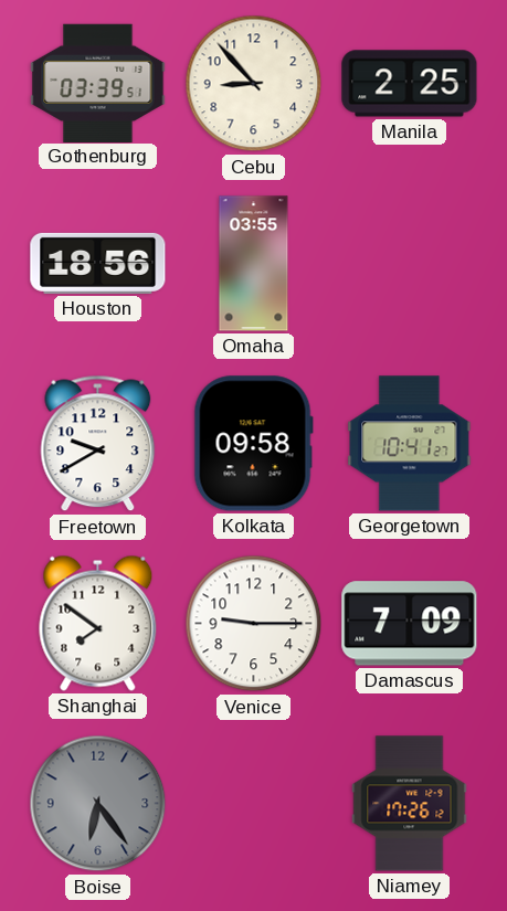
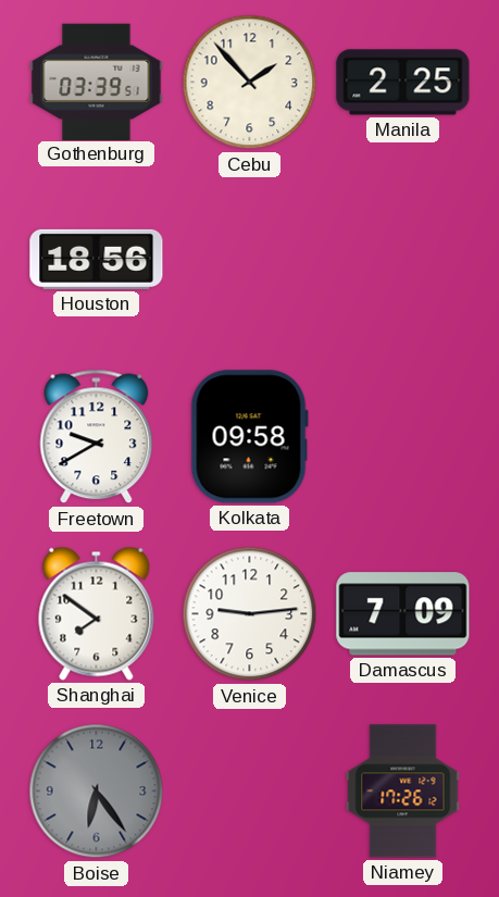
Cebu: 8:53 -> 1:53
Omaha: 03:55 -> none
Georgetown: 10:41 -> none
Venice: 9:15 -> 9:14
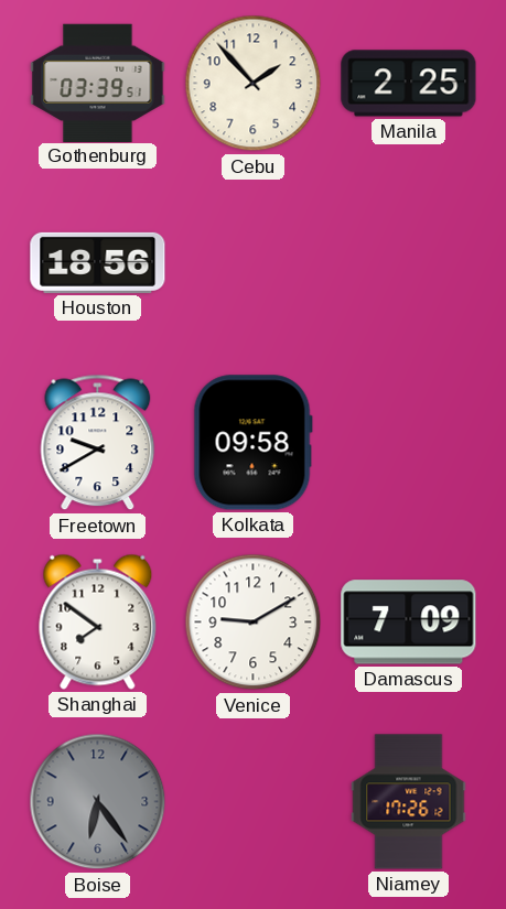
Venice: 9:14 -> 9:10
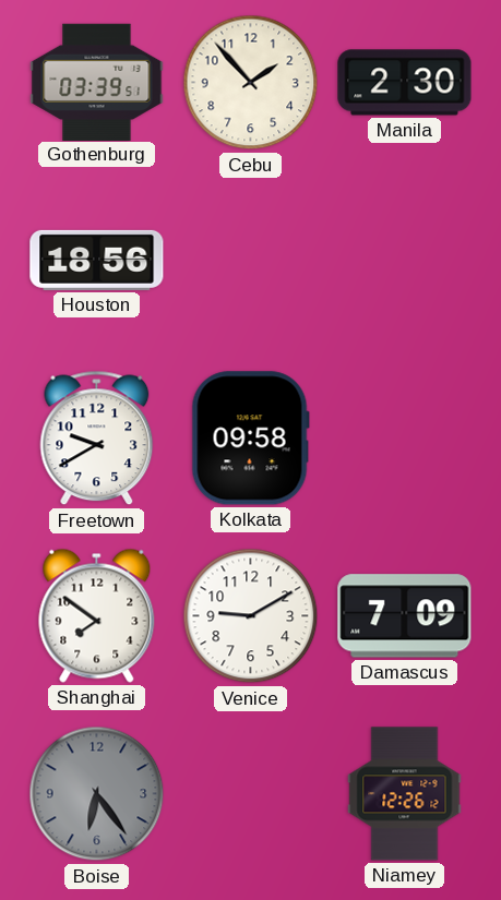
Manila: 2:25 -> 2:30
Niamey: 17:26 -> 12:26
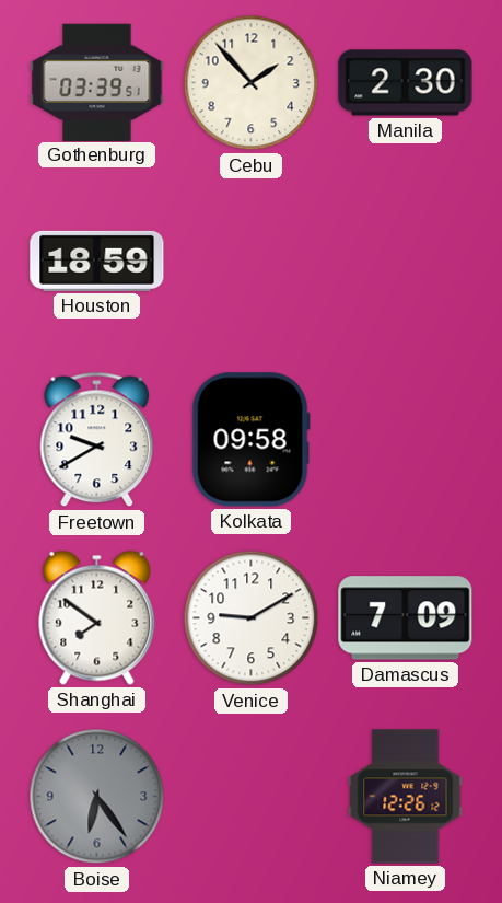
Houston: 18:56 -> 18:59
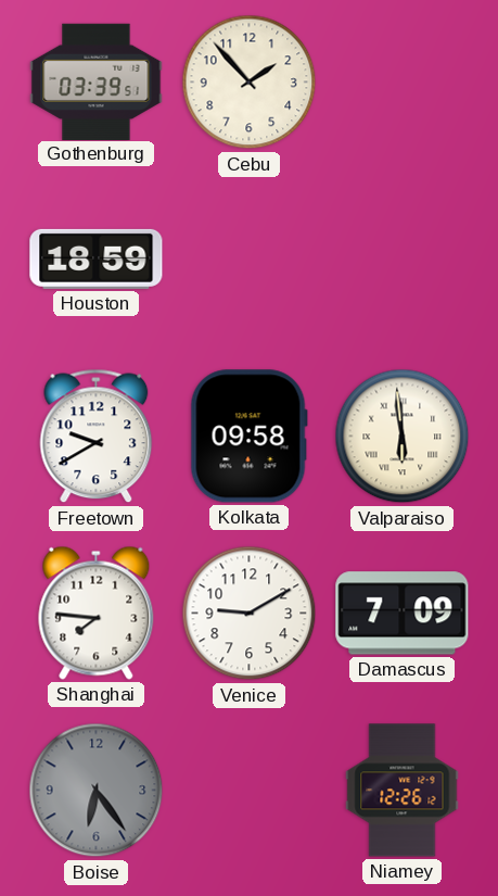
Manila: 2:30 -> none
Valparaiso: none -> 5:59
Shanghai: 7:51 -> 7:46
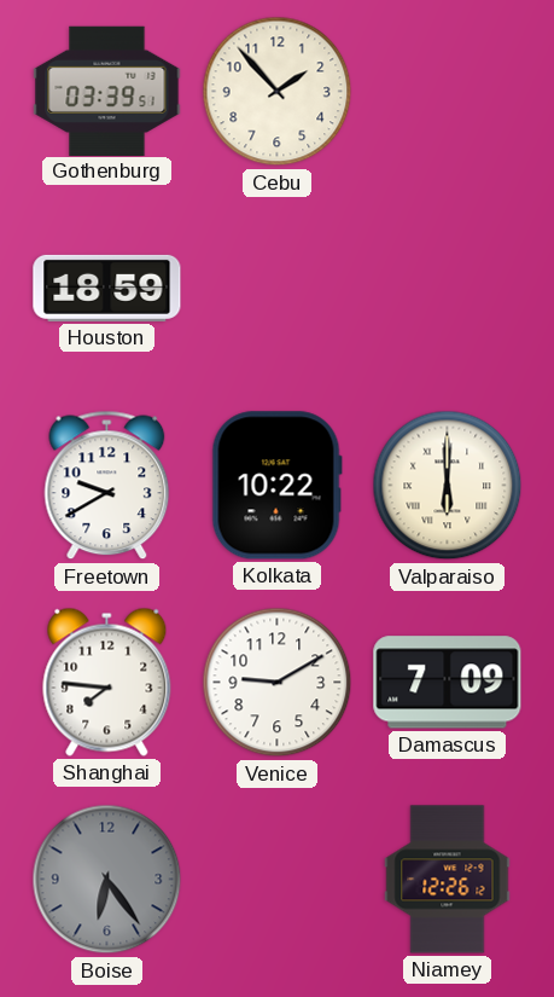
Kolkata: 09:58 -> 10:22
Valparaiso: 5:59 -> 6:00
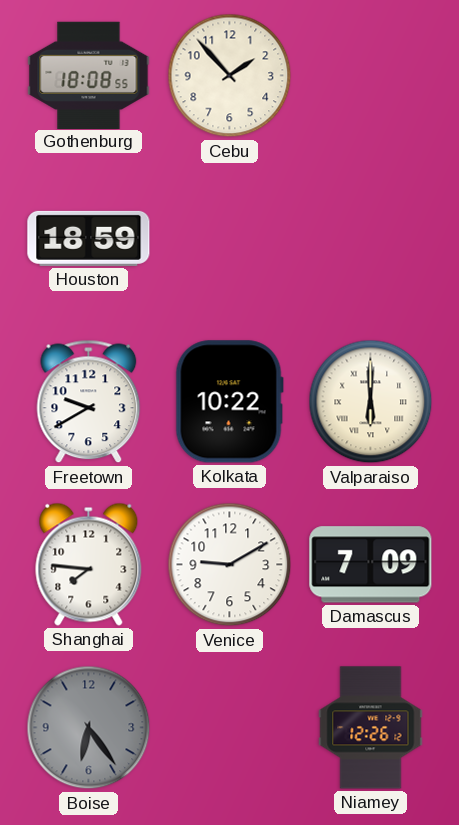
Gothenburg: 03:39 -> 18:08
